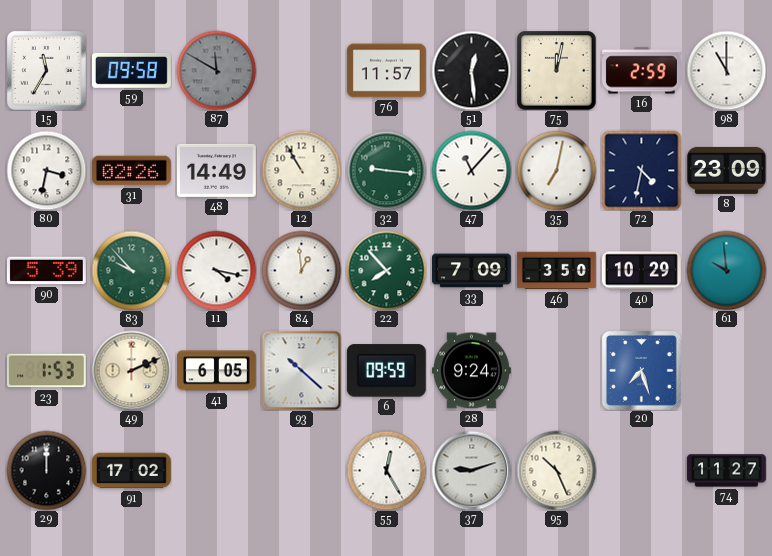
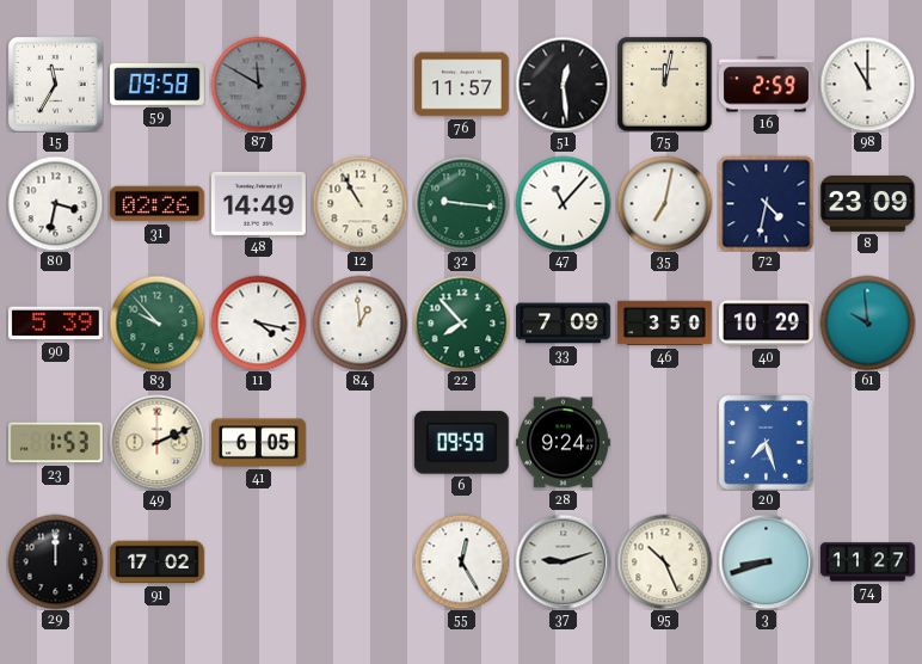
93: 10:22 -> none
3: none -> 8:42
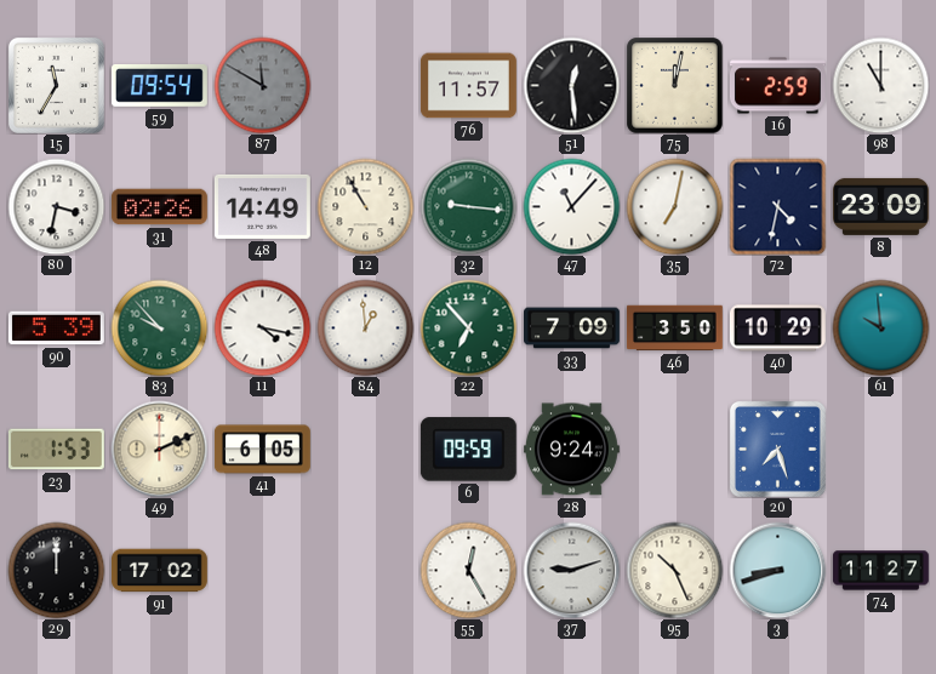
59: 09:58 -> 09:54
22: 7:53 -> 6:53
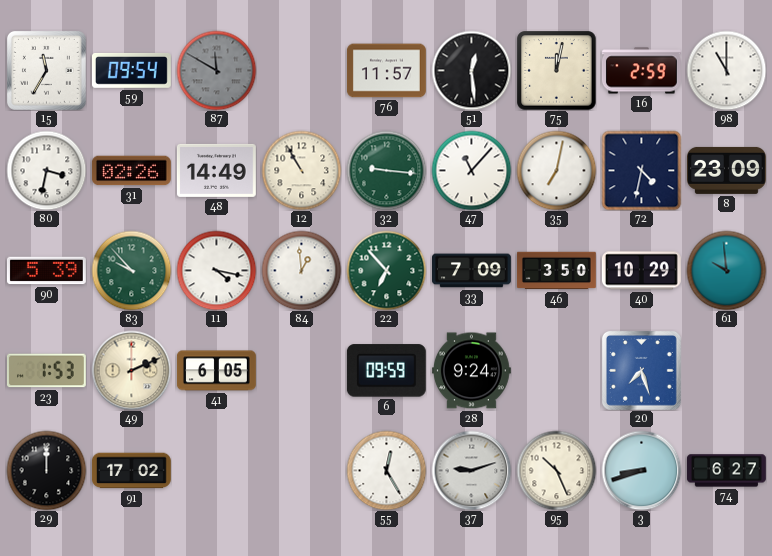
74: 11:27 -> 6:27
